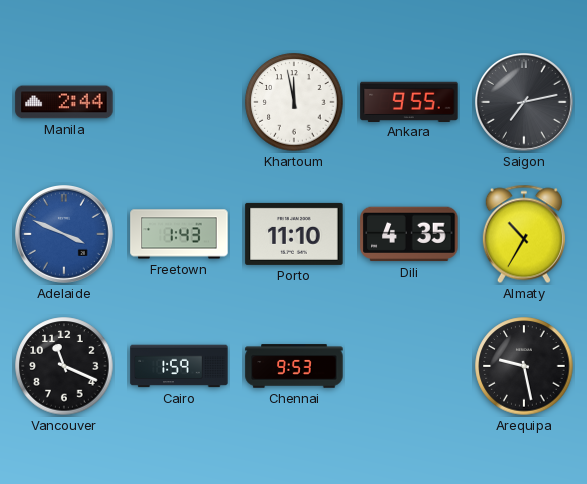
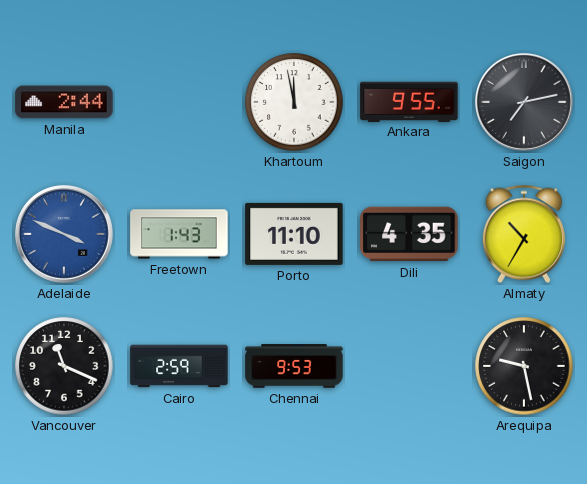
Cairo: 1:59 -> 2:59
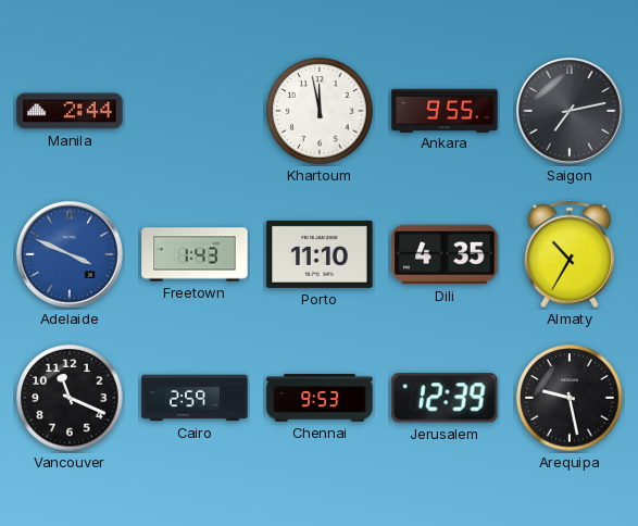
Jerusalem: none -> 12:39
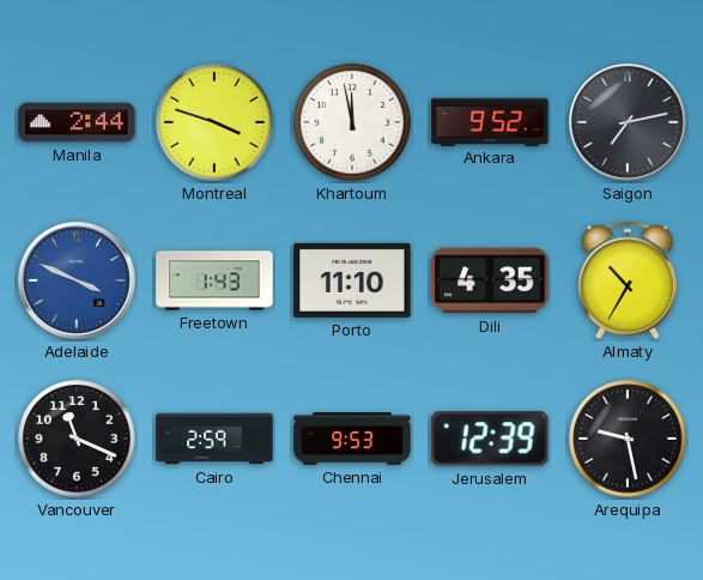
Montreal: none -> 3:48
Ankara: 9:55 -> 9:52
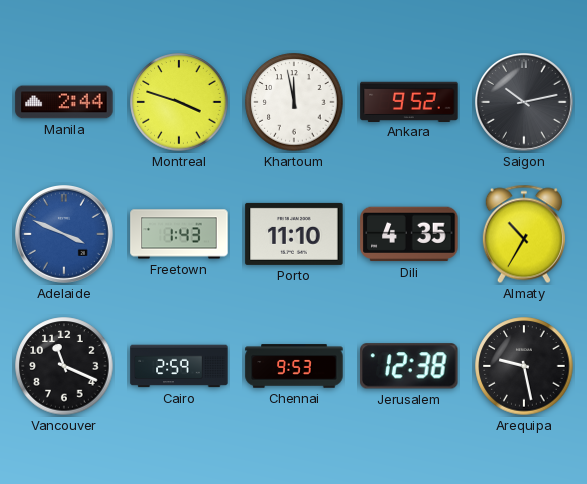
Saigon: 7:13 -> 10:13
Jerusalem: 12:39 -> 12:38
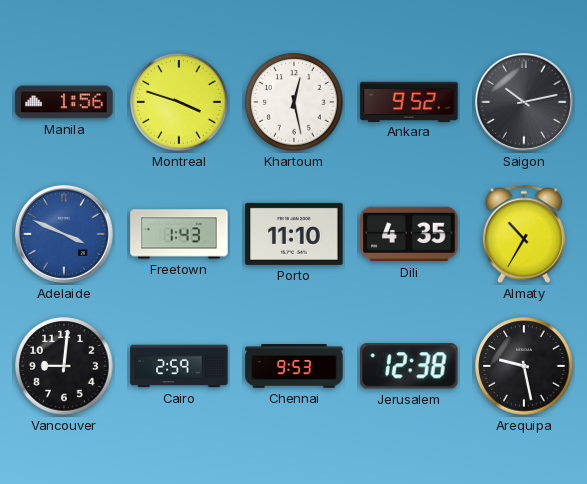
Manila: 2:44 -> 1:56
Khartoum: 11:58 -> 12:28
Vancouver: 11:19 -> 9:01
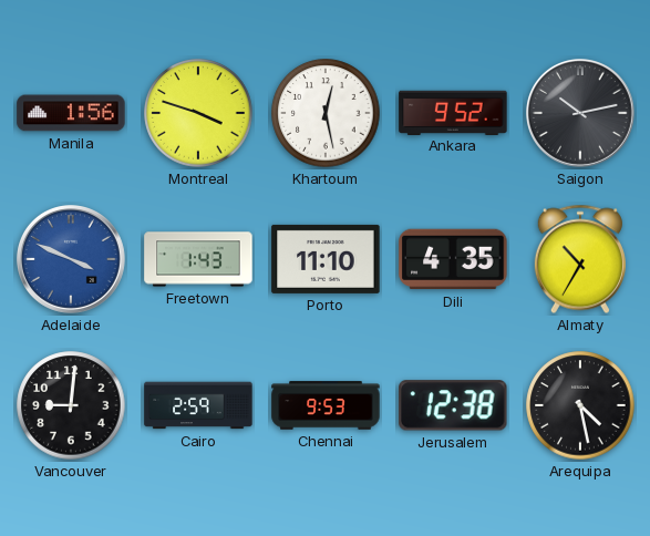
Arequipa: 9:28 -> 4:28
